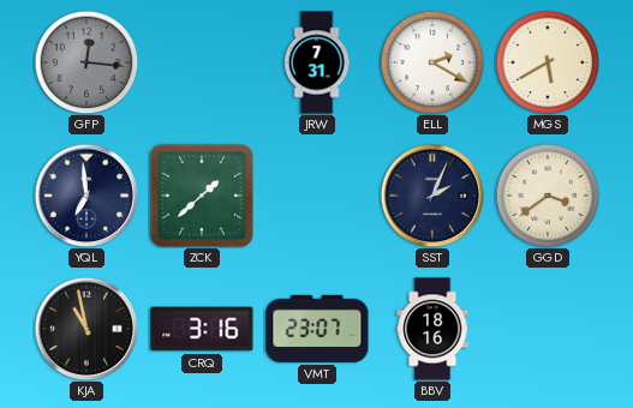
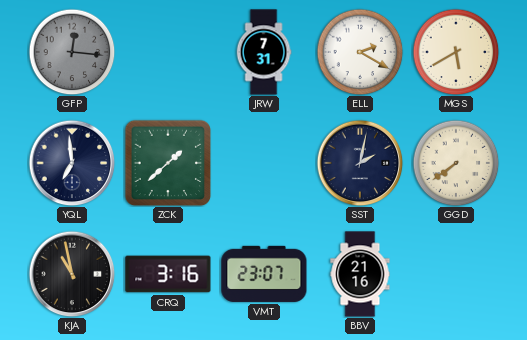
SST: 2:04 -> 2:02
GGD: 3:39 -> 7:39
BBV: 18:16 -> 21:16
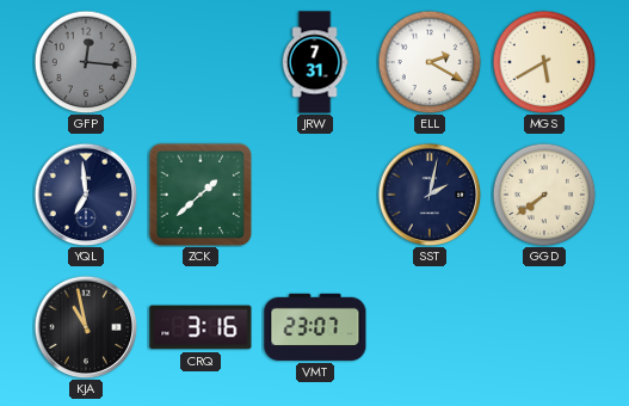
BBV: 21:16 -> none
